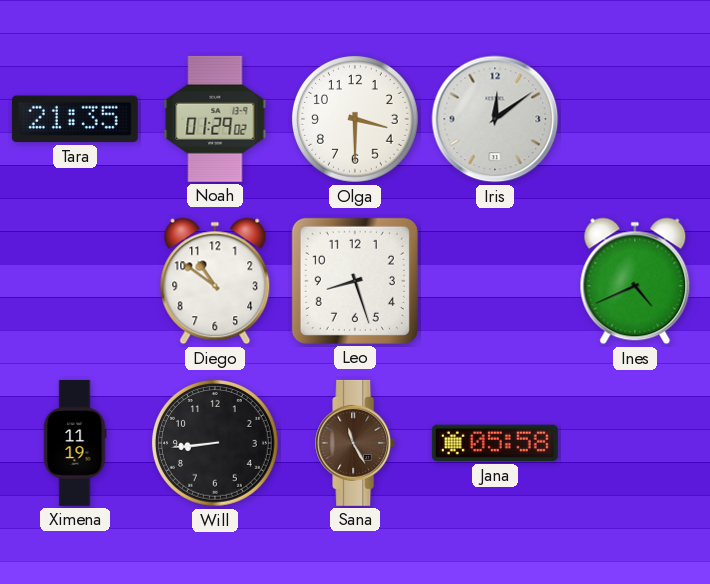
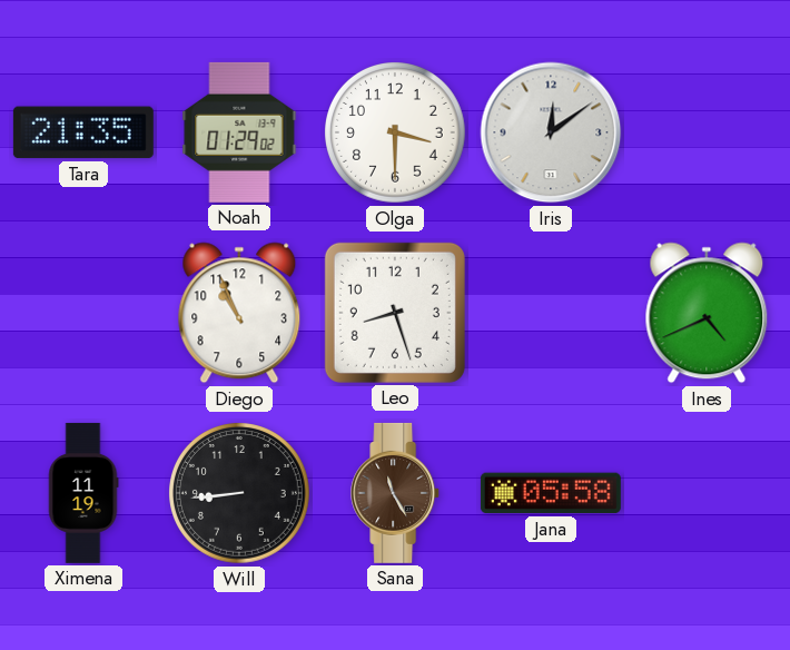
Diego: 10:51 -> 10:56
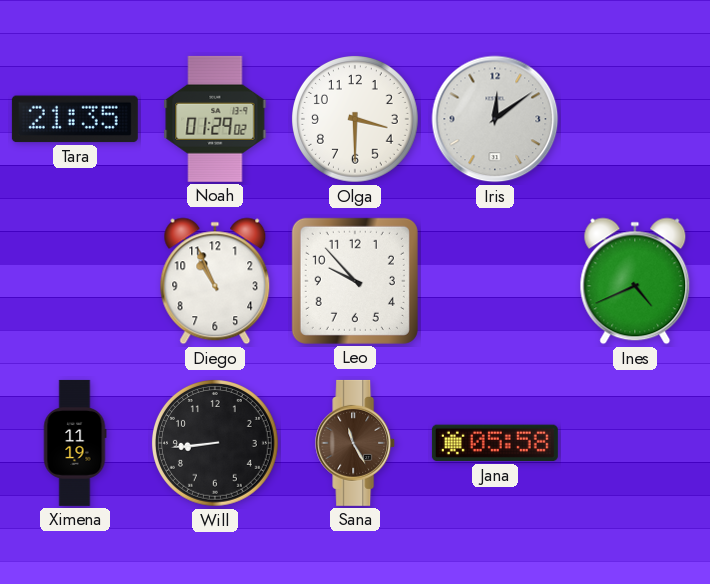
Leo: 8:27 -> 9:53
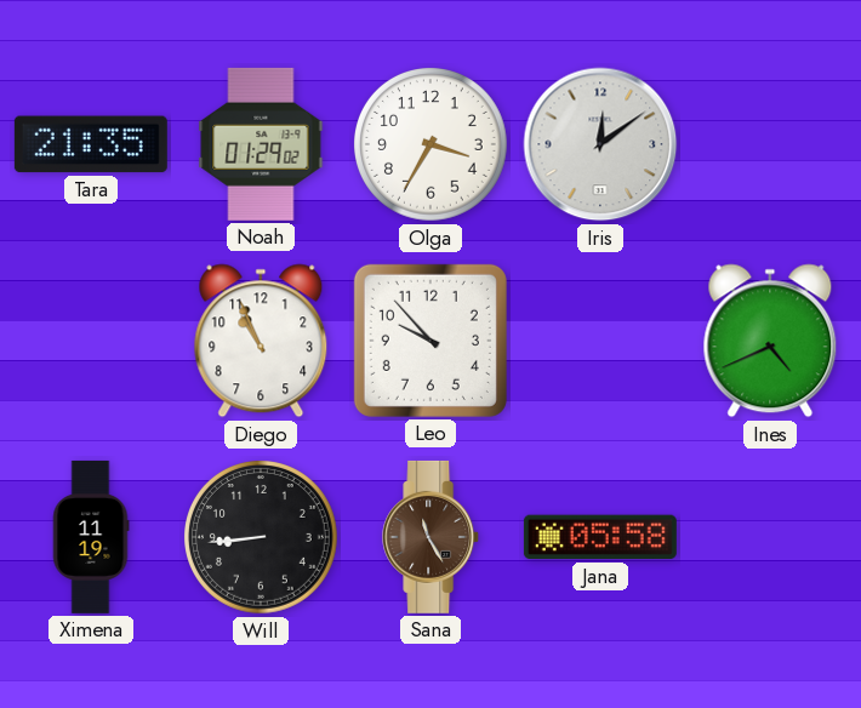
Olga: 3:30 -> 3:35
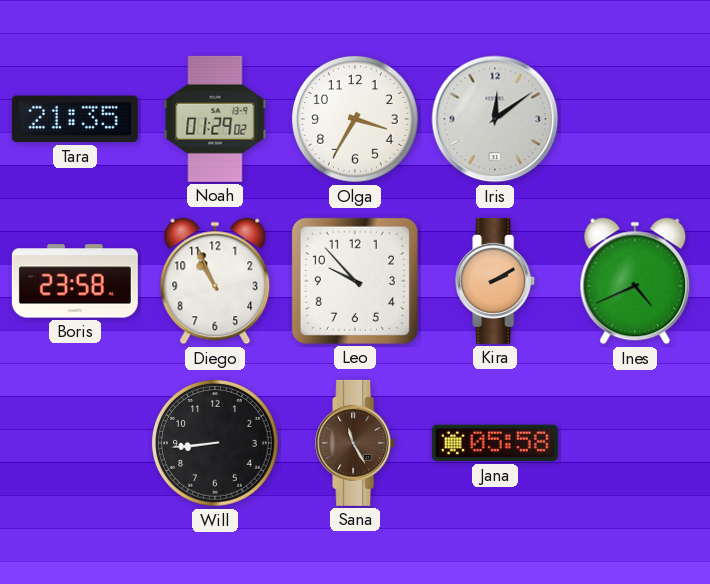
Boris: none -> 23:58
Kira: none -> 2:10
Ximena: 11:19 -> none
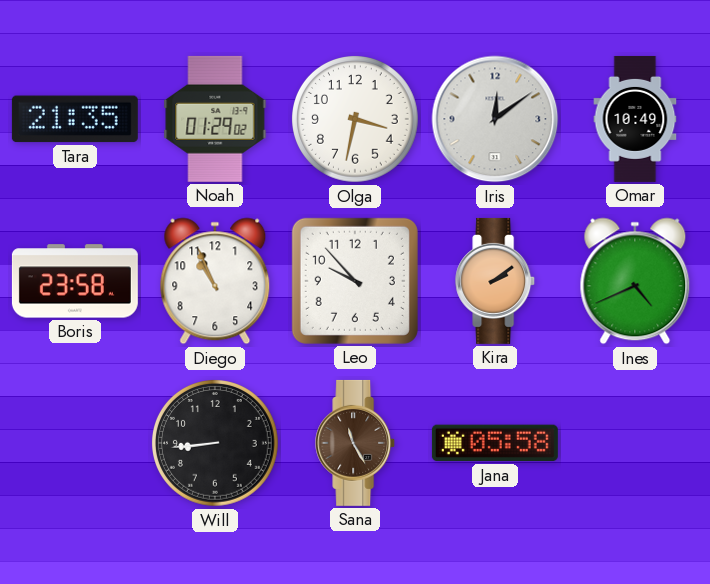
Olga: 3:35 -> 3:32
Omar: none -> 10:49
Kira: 2:10 -> 2:09
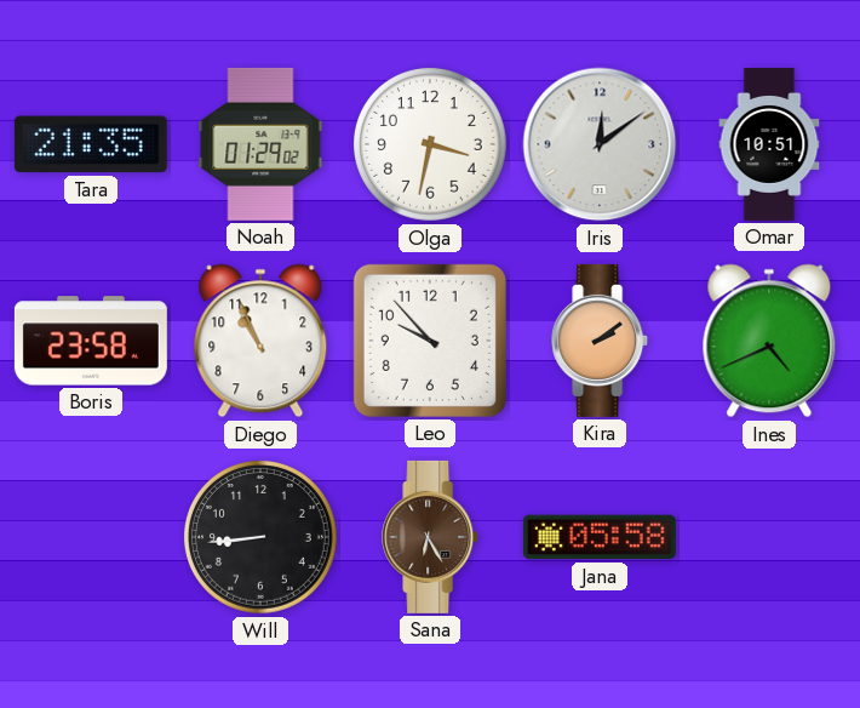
Omar: 10:49 -> 10:51
Sana: 11:25 -> 6:25
